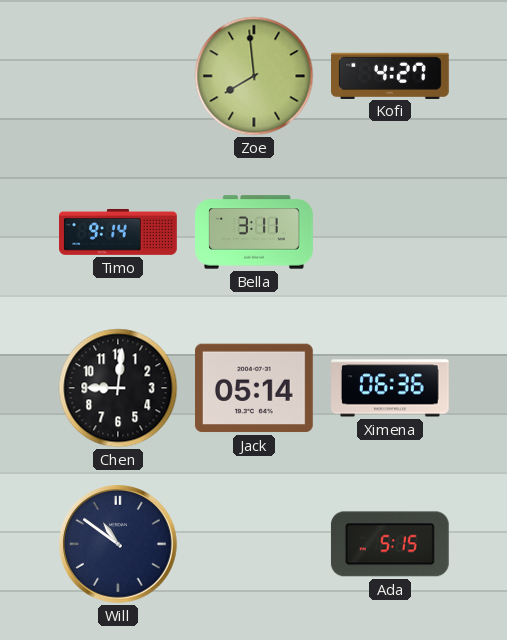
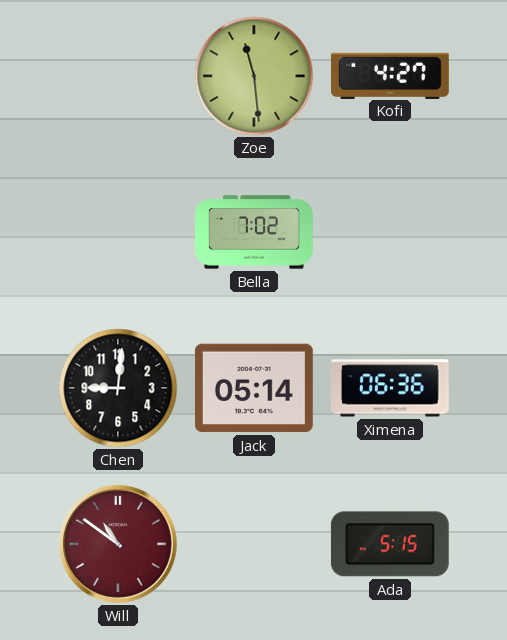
Zoe: 7:59 -> 11:29
Timo: 9:14 -> none
Bella: 3:11 -> 7:02
Will dial: navy -> burgundy
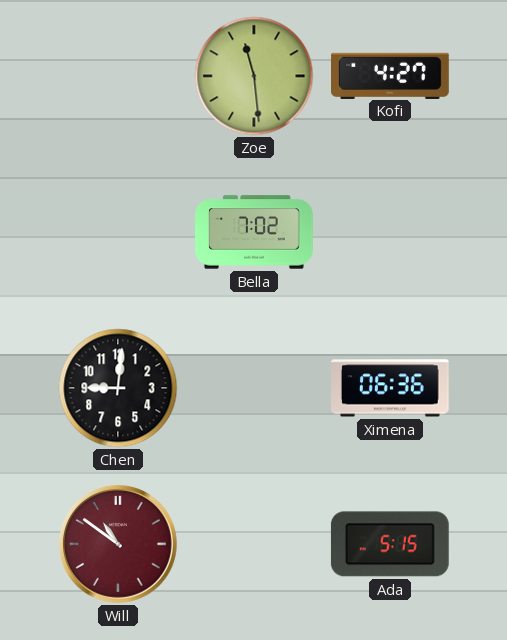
Jack: 05:14 -> none
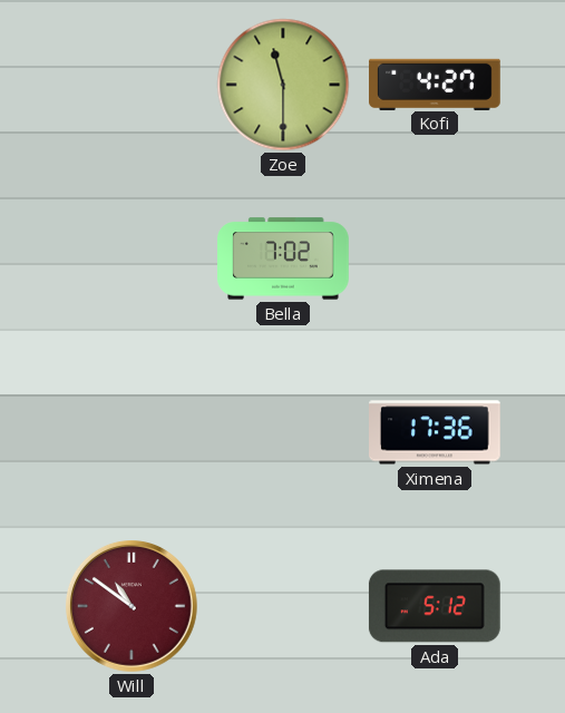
Zoe: 11:29 -> 11:30
Chen: 9:01 -> none
Ximena: 06:36 -> 17:36
Ada: 5:15 -> 5:12
